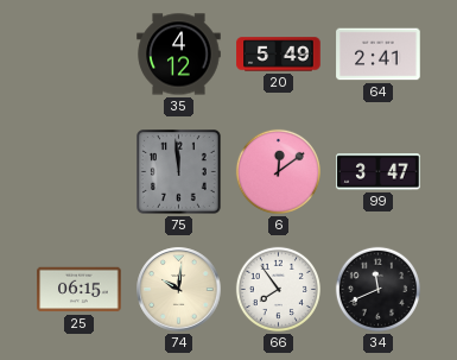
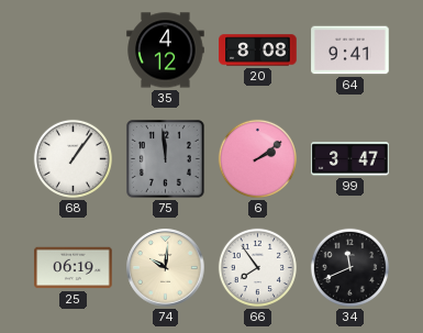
20: 5:49 -> 8:08
64: 2:41 -> 9:41
68: none -> 1:06
6: 12:09 -> 2:09
25: 06:15 -> 06:19
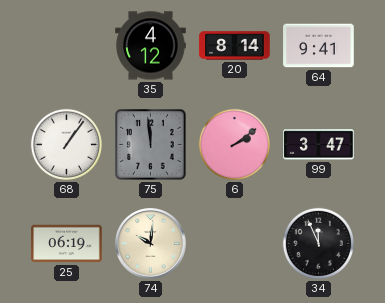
20: 8:08 -> 8:14
66: 7:54 -> none
34: 11:41 -> 11:56
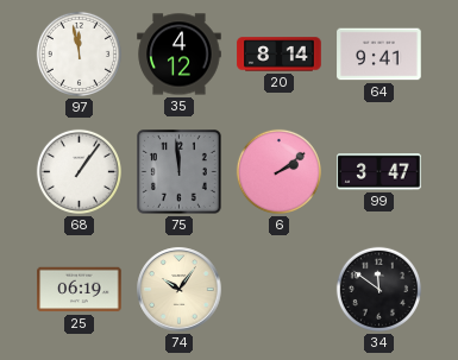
97: none -> 11:58
74: 10:01 -> 10:06
34: 11:56 -> 11:51
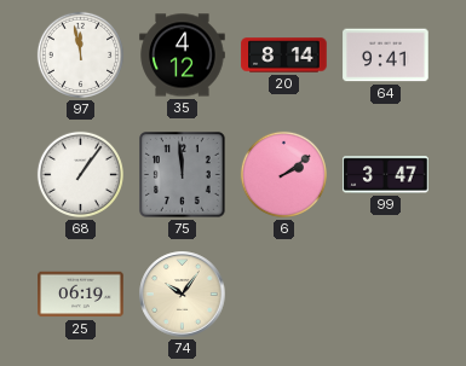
34: 11:51 -> none
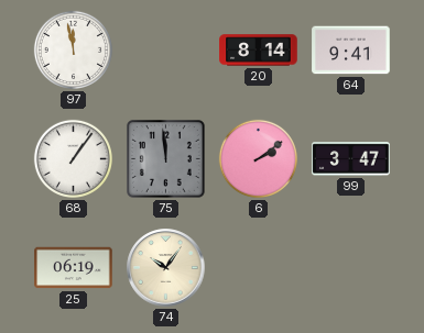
35: 4:12 -> none
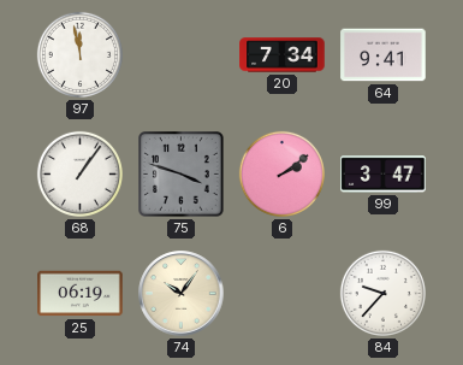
20: 8:14 -> 7:34
75: 11:59 -> 3:48
84: none -> 9:37
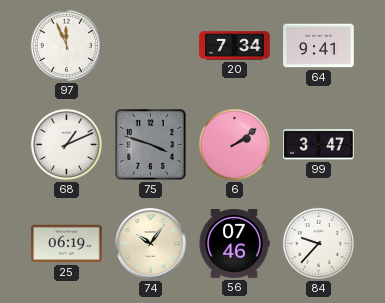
97: 11:58 -> 11:56
68: 1:06 -> 1:11
56: none -> 07:46
